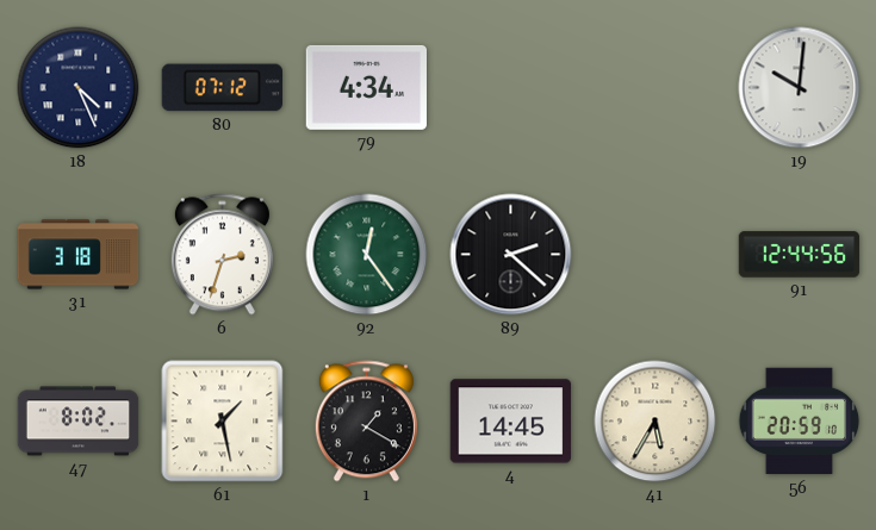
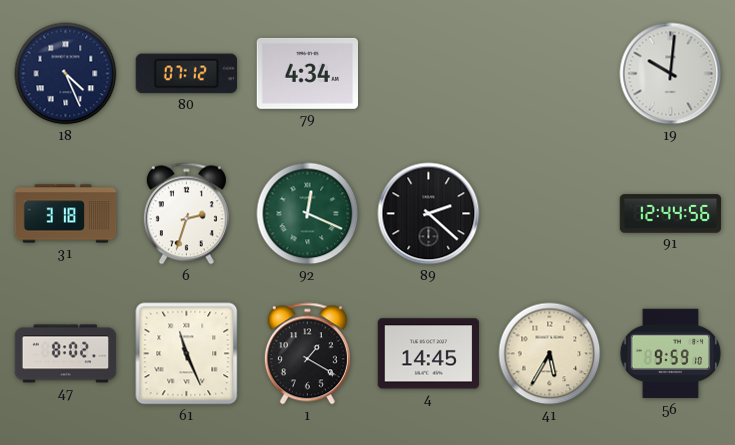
92: 12:24 -> 12:19
61: 1:28 -> 11:26
56: 20:59 -> 9:59
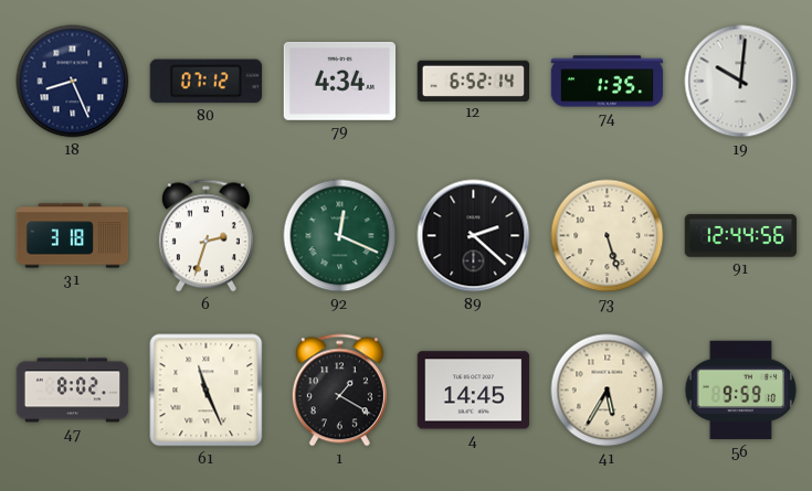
18: 4:26 -> 8:26
12: none -> 6:52
74: none -> 1:35
73: none -> 5:27
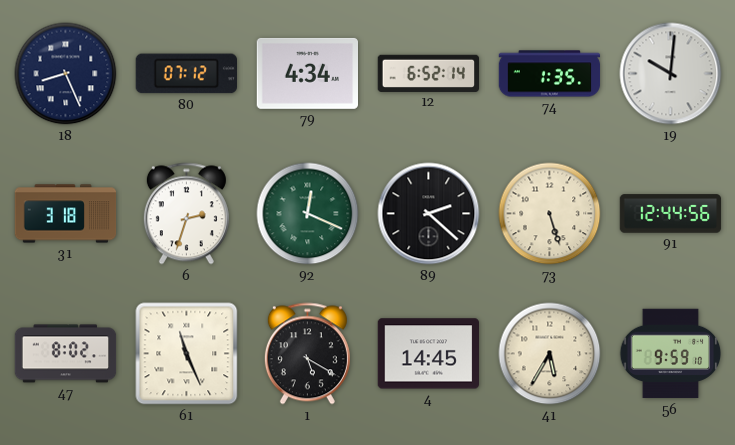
1: 1:20 -> 5:20
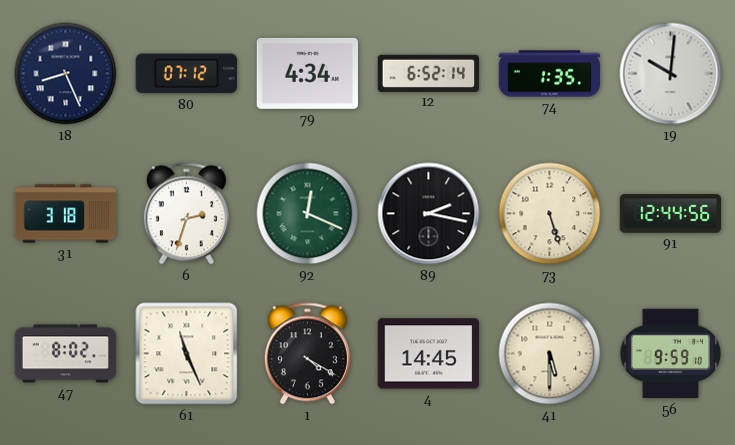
89: 2:22 -> 2:17
1: 5:20 -> 4:20
41: 5:35 -> 5:30
